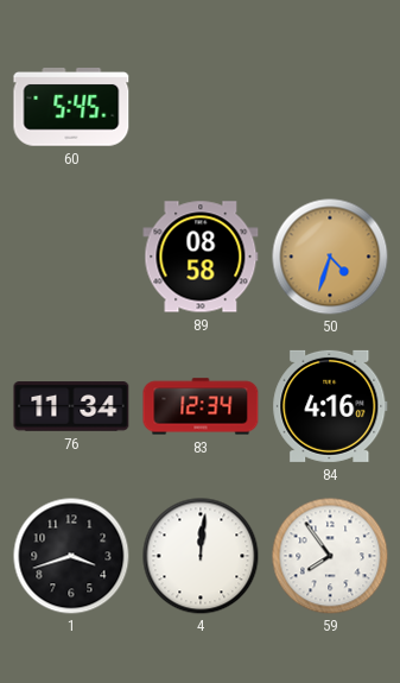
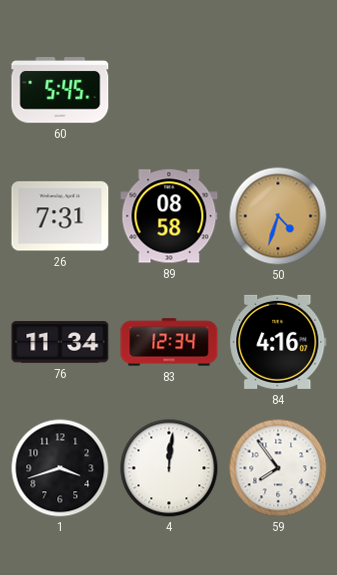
26: none -> 7:31
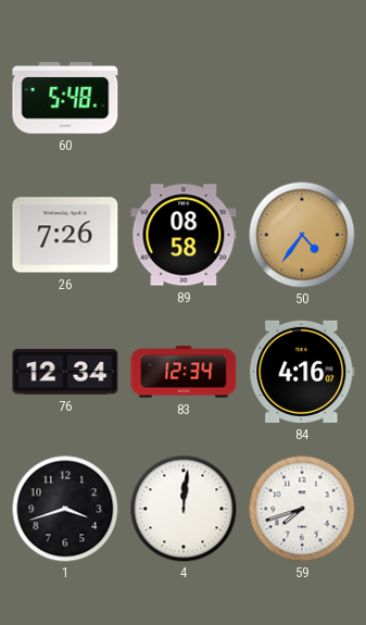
60: 5:45 -> 5:48
26: 7:31 -> 7:26
50: 4:33 -> 4:36
76: 11:34 -> 12:34
59: 7:54 -> 7:42
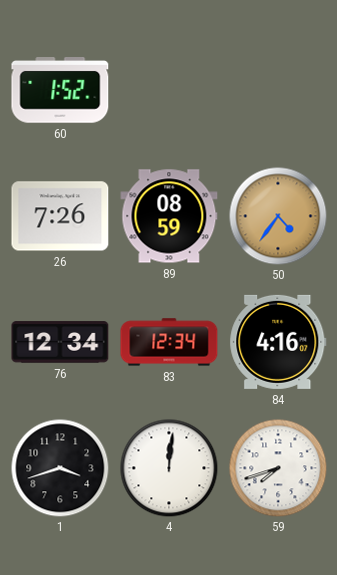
60: 5:48 -> 1:52
89: 08:58 -> 08:59
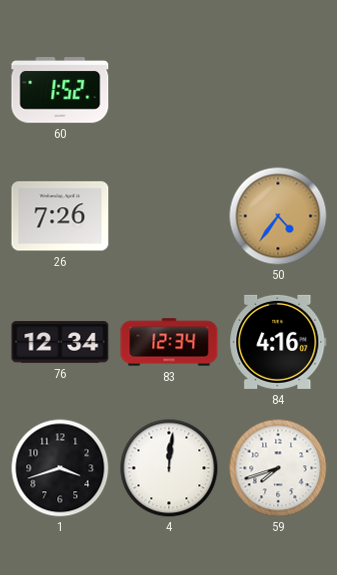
89: 08:59 -> none
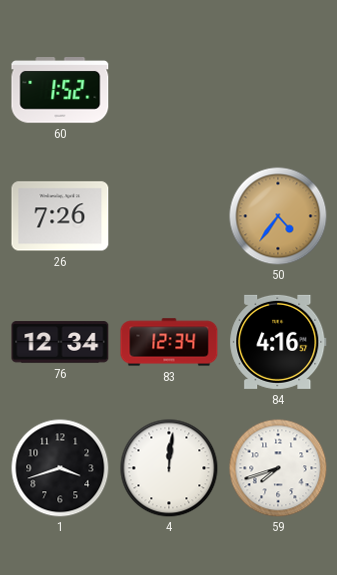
84: 4:16:07 -> 4:16:57
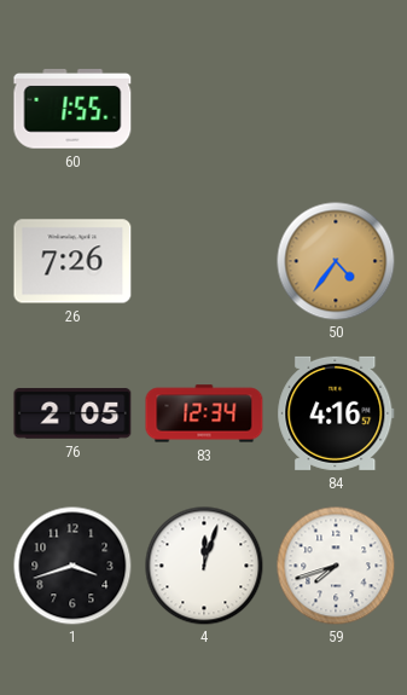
60: 1:52 -> 1:55
76: 12:34 -> 2:05
4: 12:01 -> 12:03
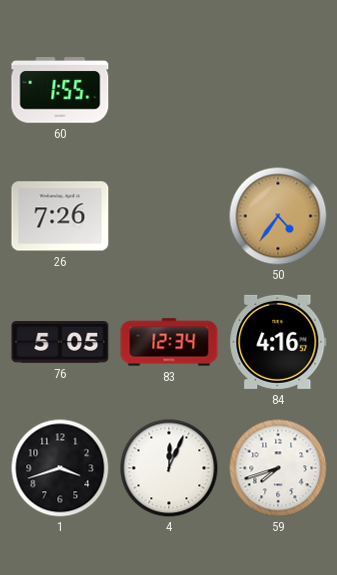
76: 2:05 -> 5:05
4: 12:03 -> 12:04
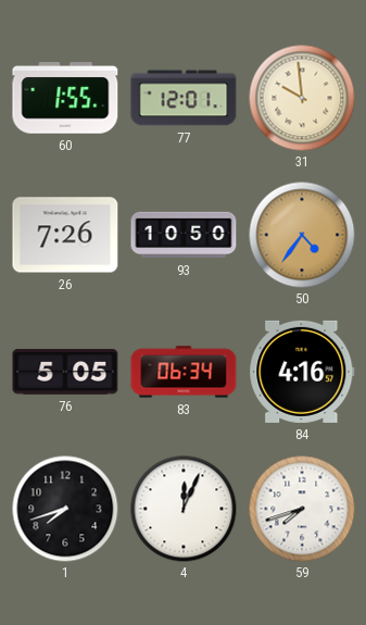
77: none -> 12:01
31: none -> 9:59
93: none -> 10:50
83: 12:34 -> 06:34
1: 3:42 -> 7:42
